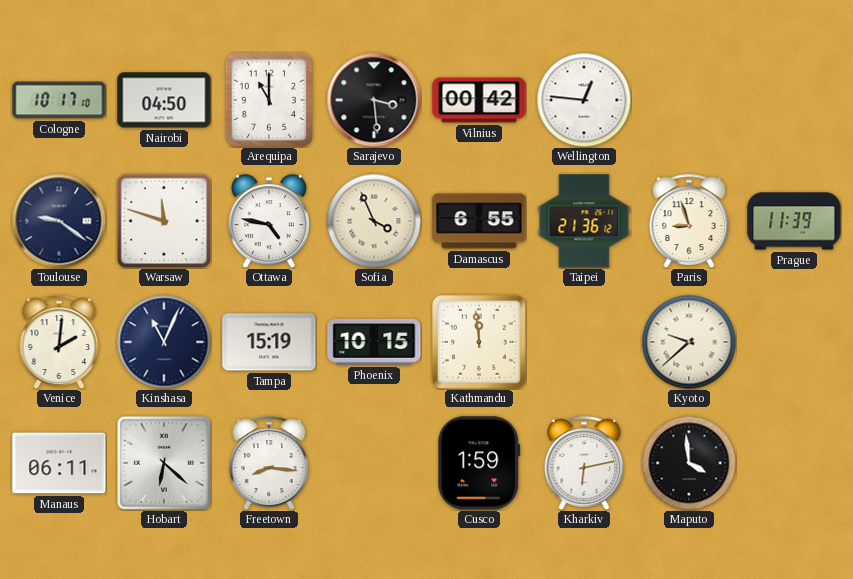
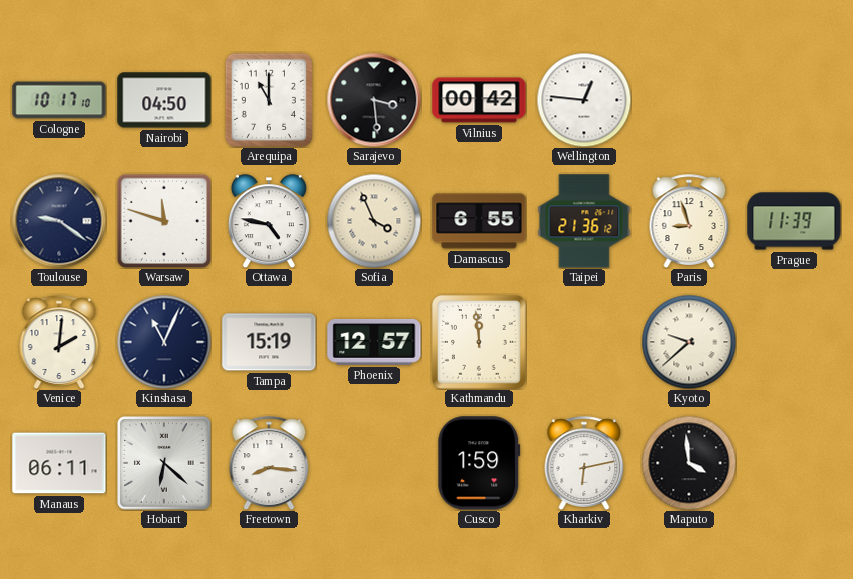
Phoenix: 10:15 -> 12:57
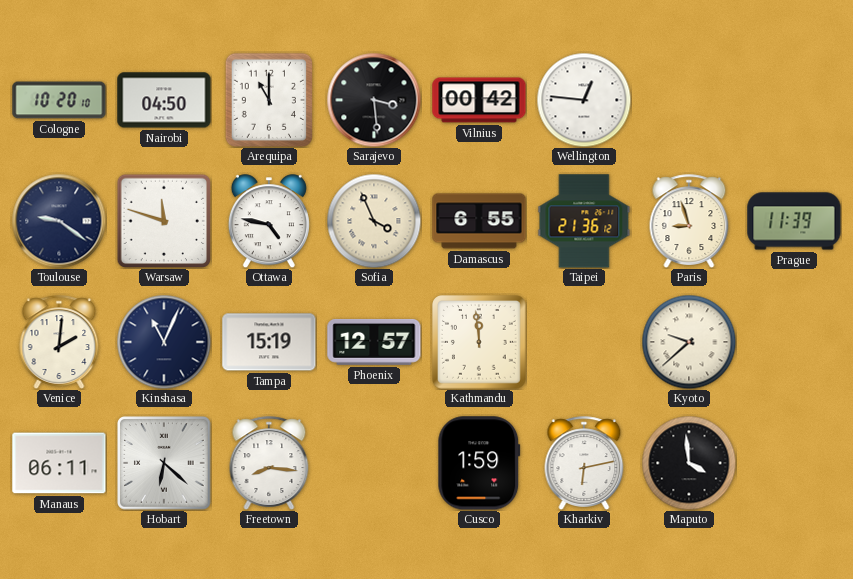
Cologne: 10:17 -> 10:20
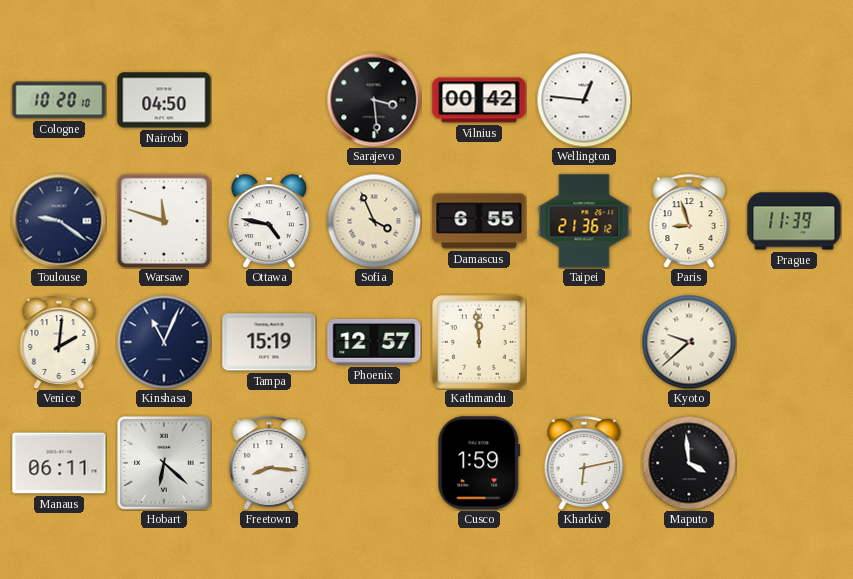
Arequipa: 11:00 -> none
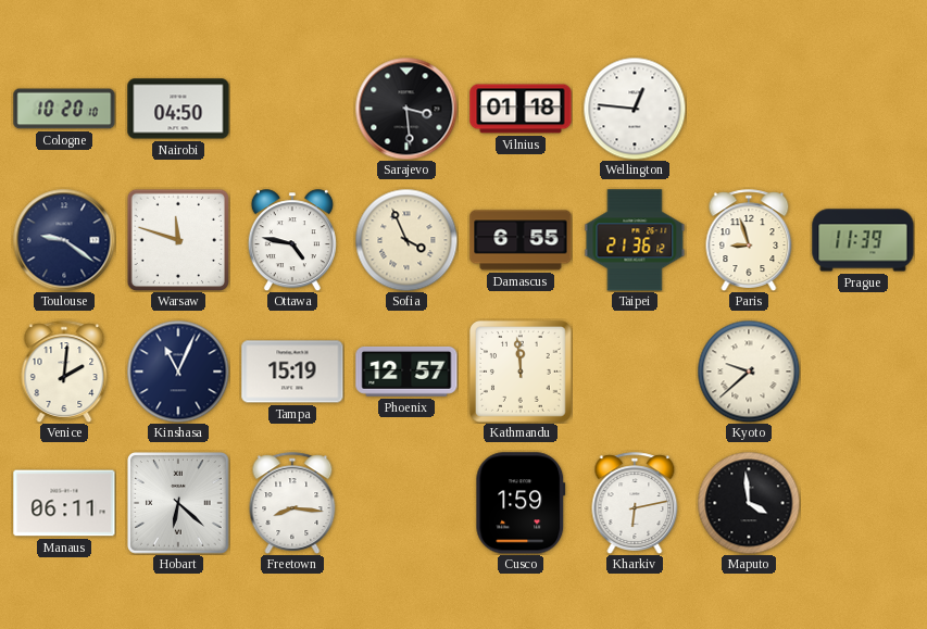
Vilnius: 00:42 -> 01:18
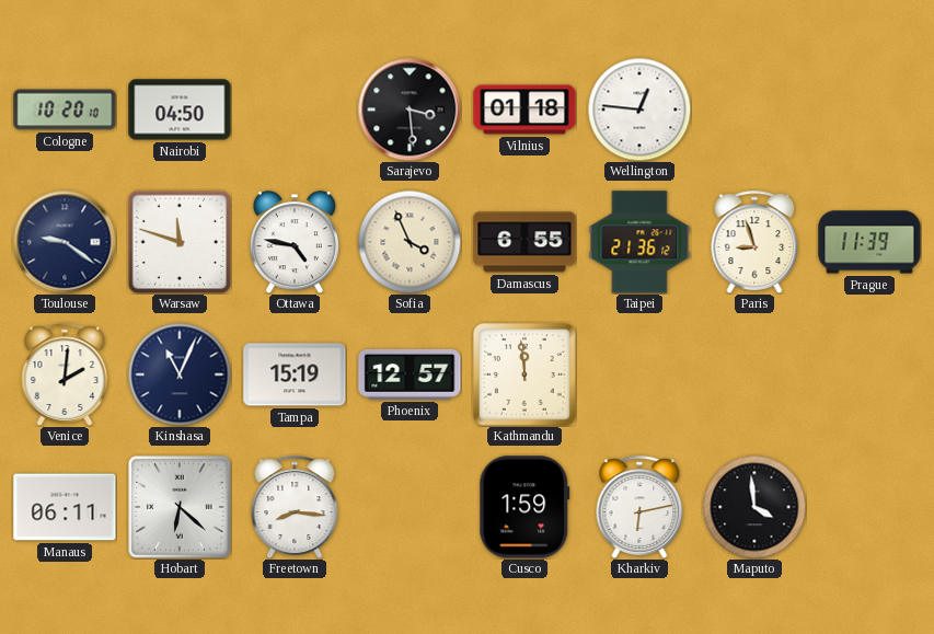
Kyoto: 9:38 -> none
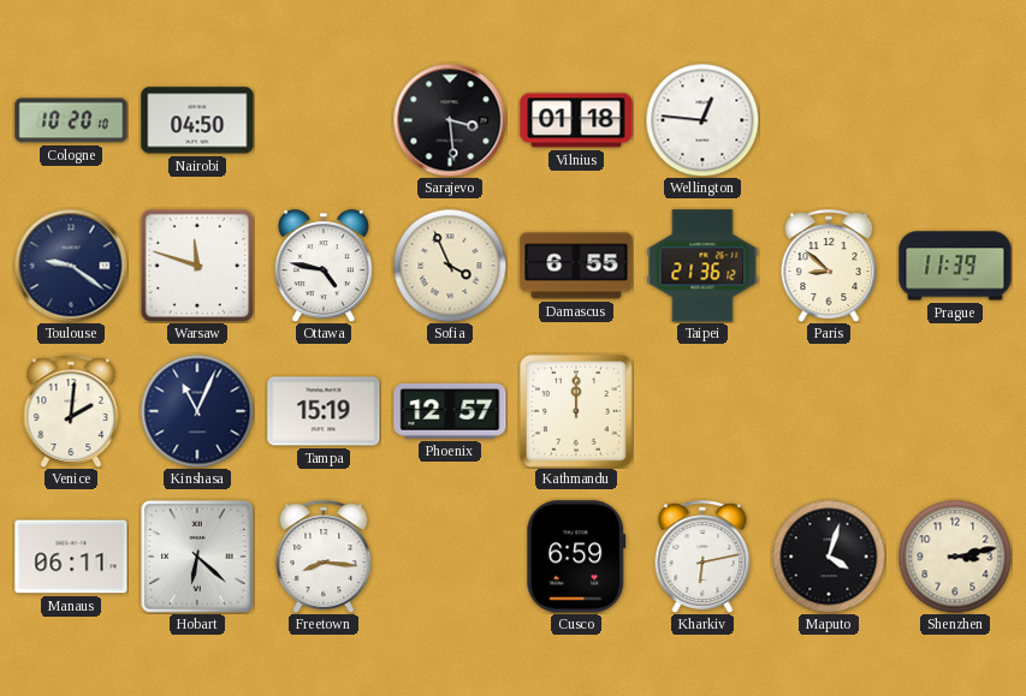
Paris: 8:57 -> 8:52
Kathmandu: 11:59 -> 12:00
Cusco: 1:59 -> 6:59
Maputo: 3:59 -> 4:03
Shenzhen: none -> 3:13
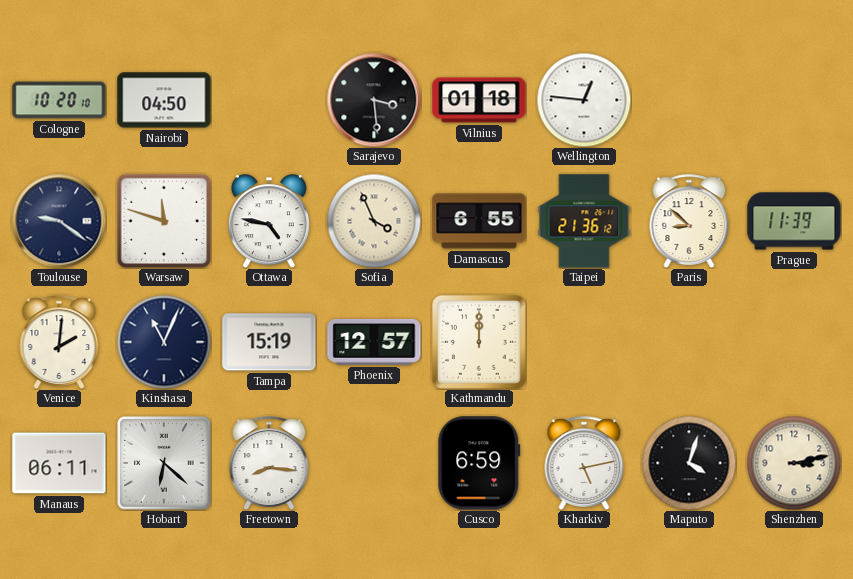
Kharkiv: 6:13 -> 5:13
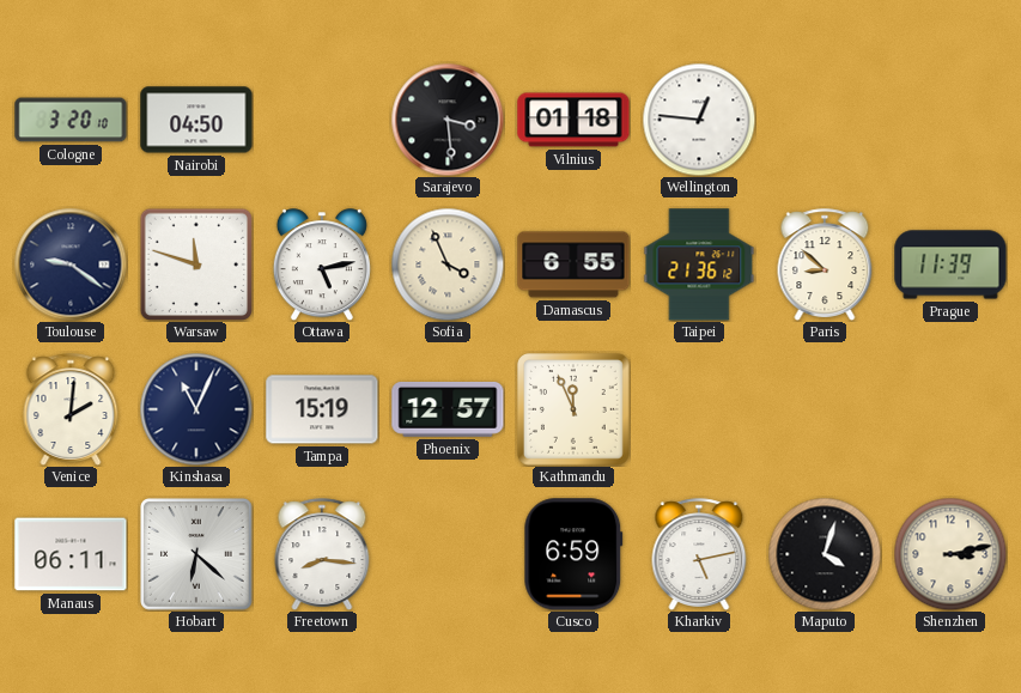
Cologne: 10:20 -> 3:20
Ottawa: 4:47 -> 5:13
Kathmandu: 12:00 -> 11:56
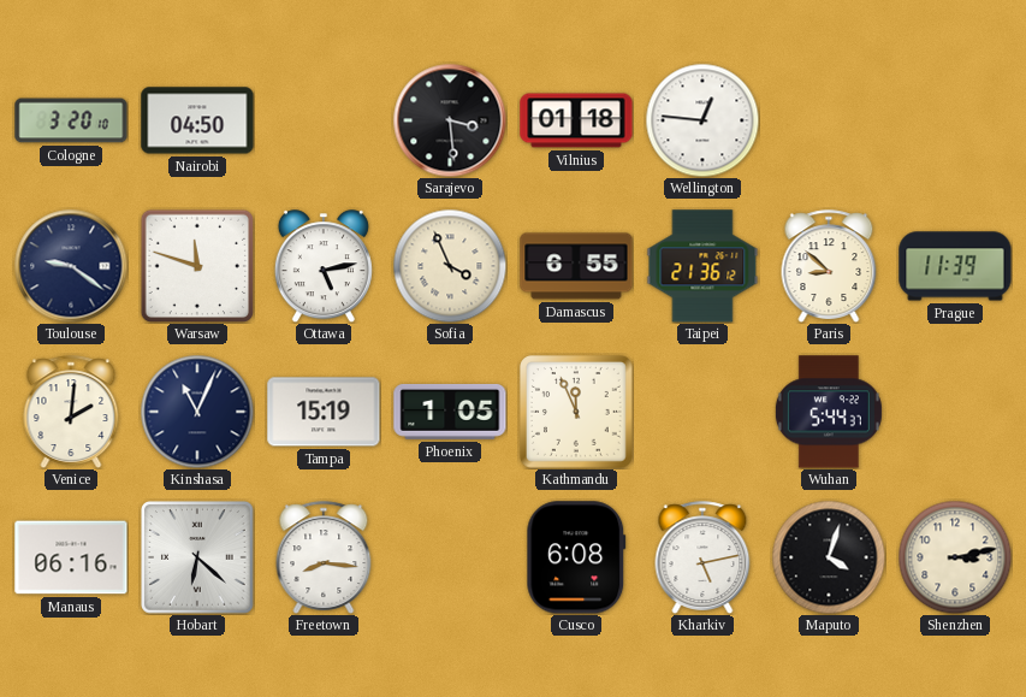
Phoenix: 12:57 -> 1:05
Wuhan: none -> 5:44
Manaus: 06:11 -> 06:16
Cusco: 6:59 -> 6:08
